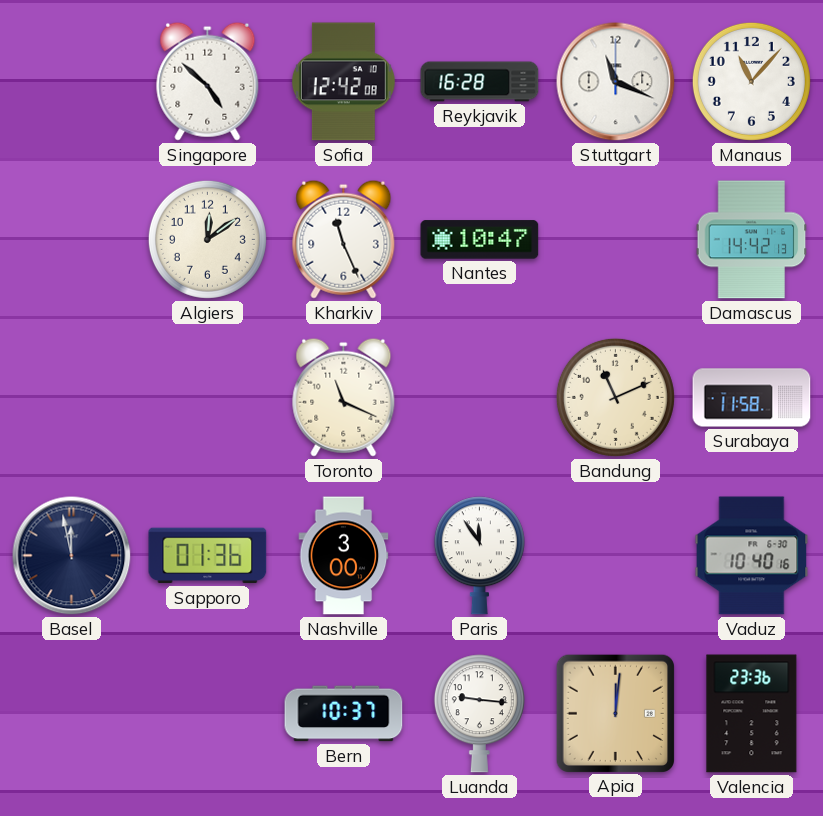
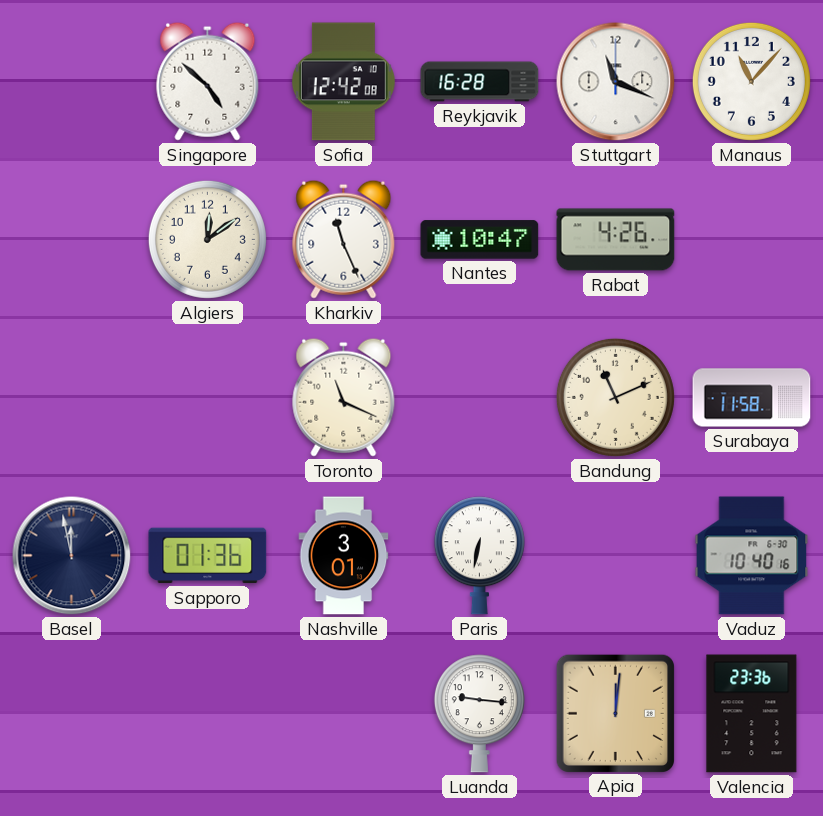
Rabat: none -> 4:26
Damascus: 14:42 -> none
Nashville: 3:00 -> 3:01
Paris: 11:54 -> 6:32
Bern: 10:37 -> none
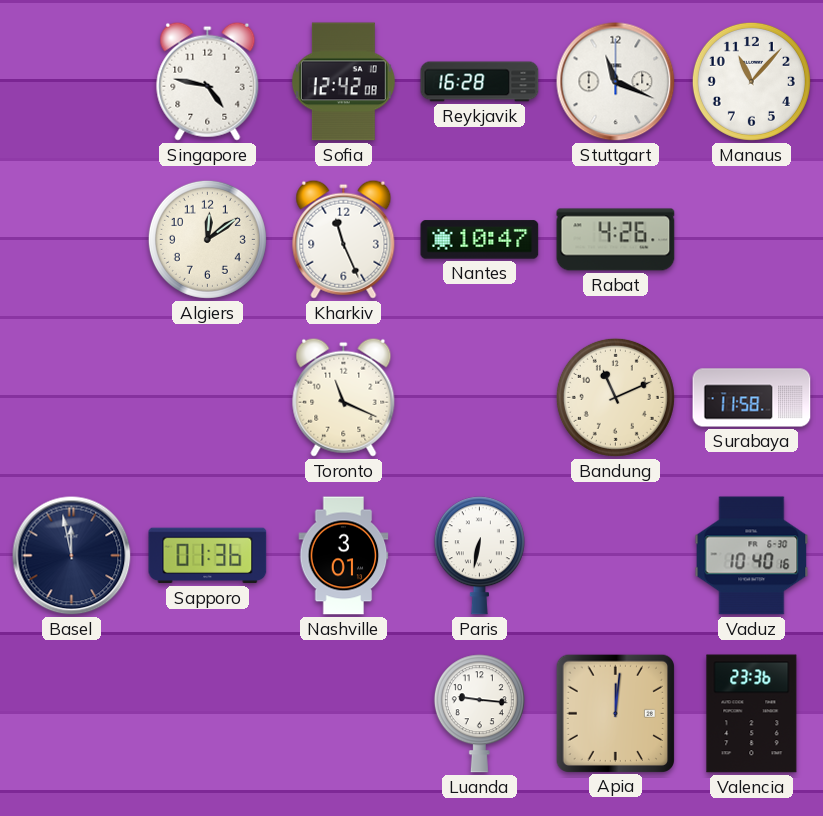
Singapore: 4:52 -> 4:47
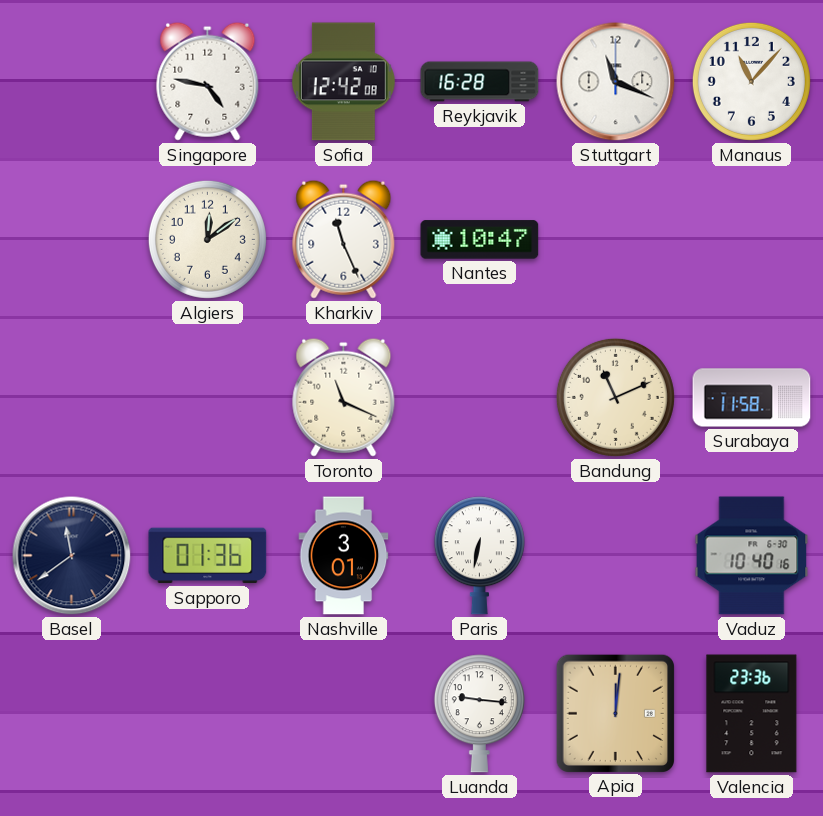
Rabat: 4:26 -> none
Basel: 11:58 -> 11:39
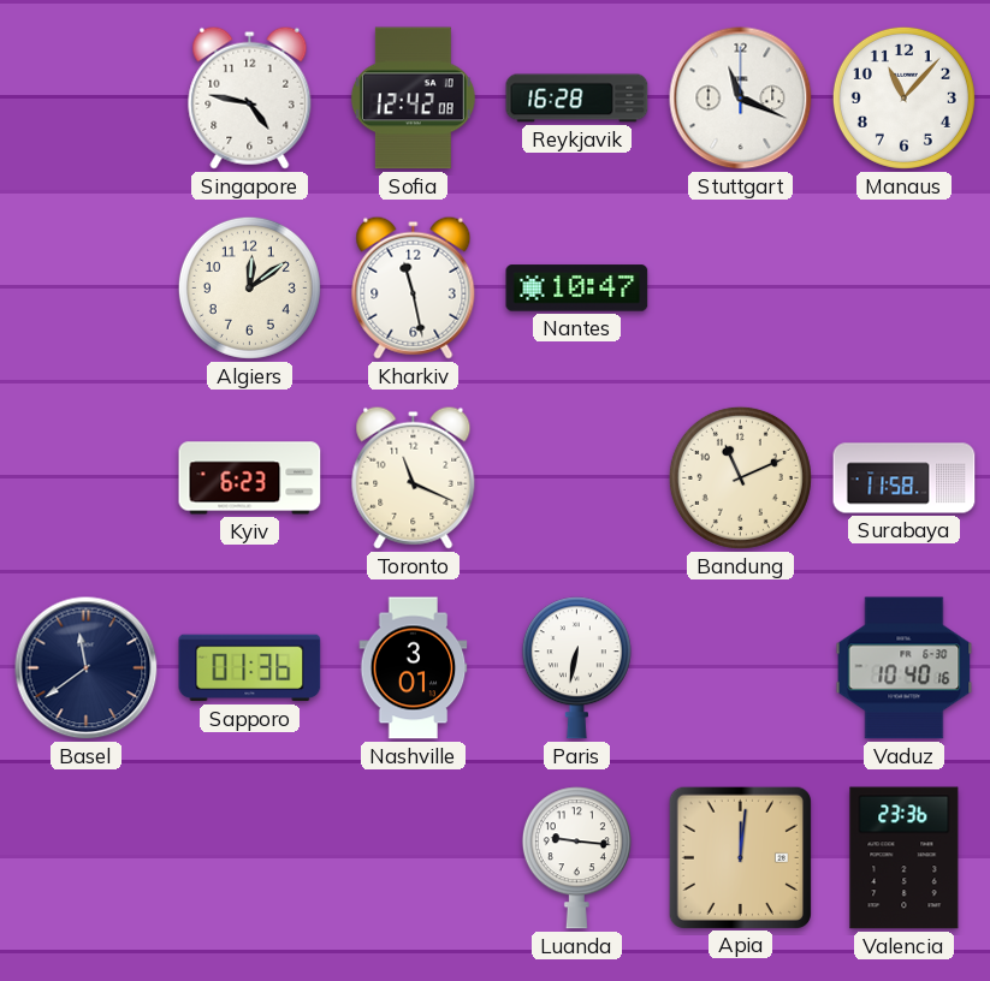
Kharkiv: 11:26 -> 11:28
Kyiv: none -> 6:23
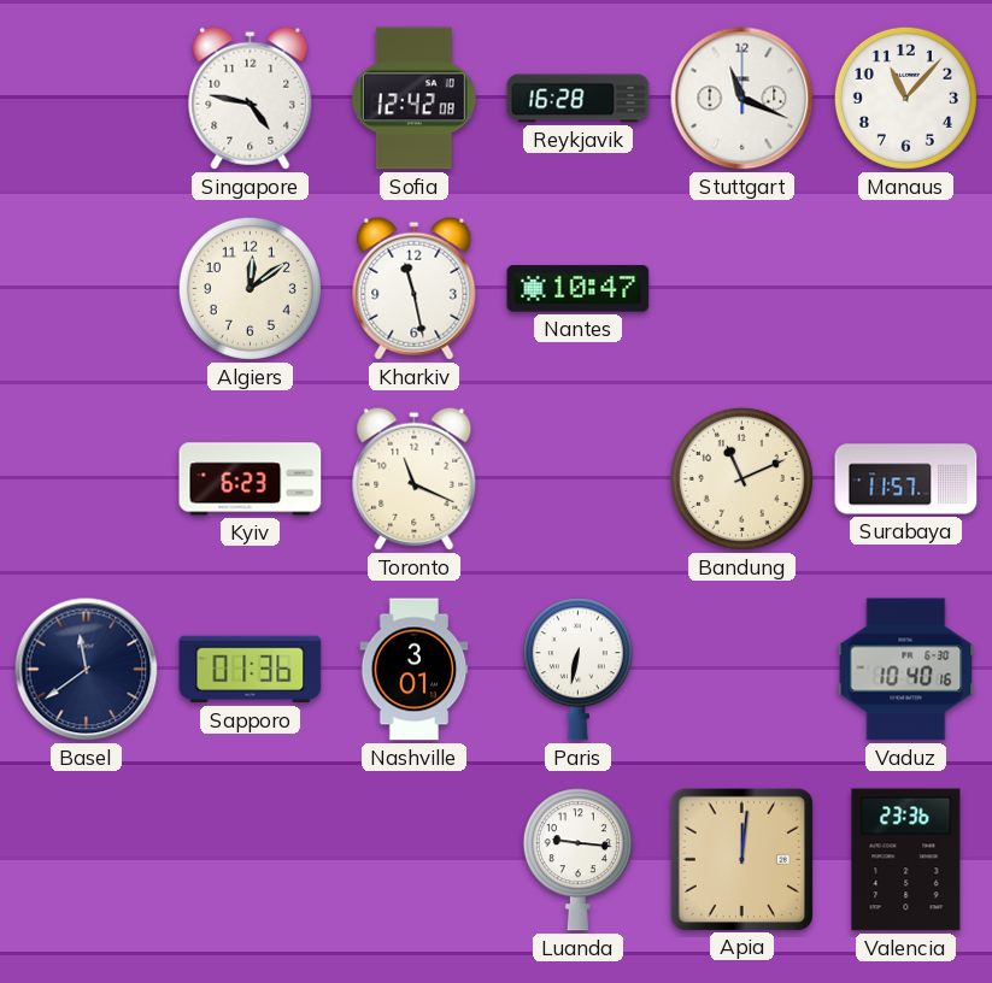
Surabaya: 11:58 -> 11:57
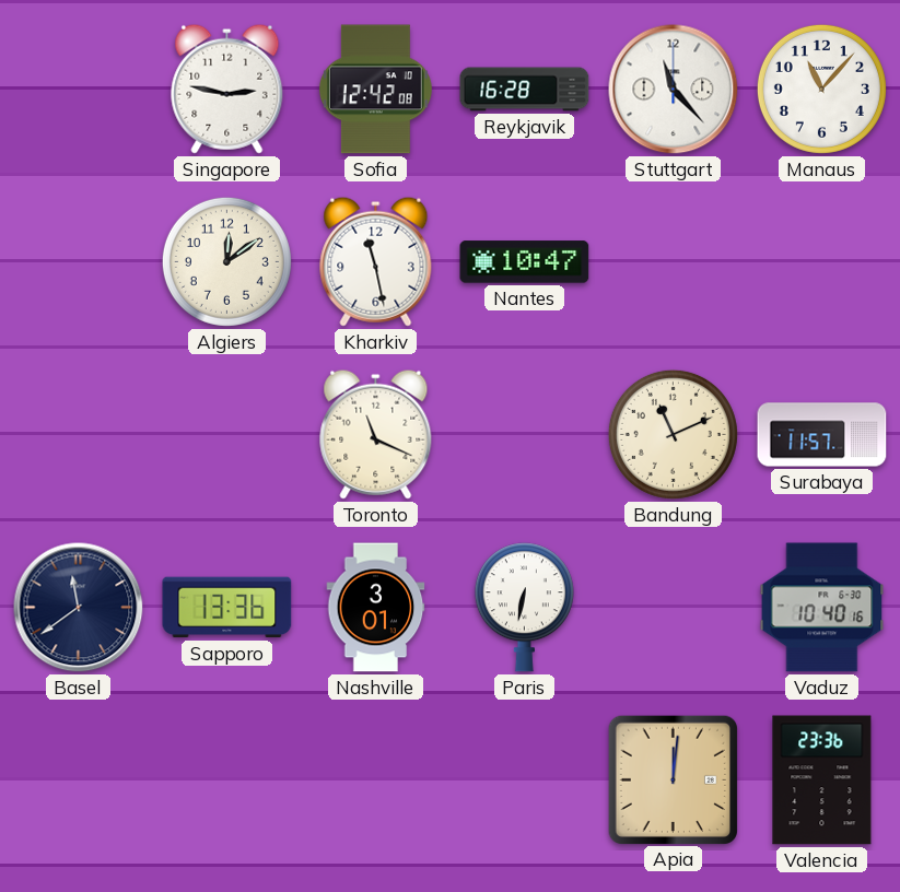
Singapore: 4:47 -> 2:47
Stuttgart: 11:19 -> 11:23
Kyiv: 6:23 -> none
Sapporo: 01:36 -> 13:36
Luanda: 9:16 -> none
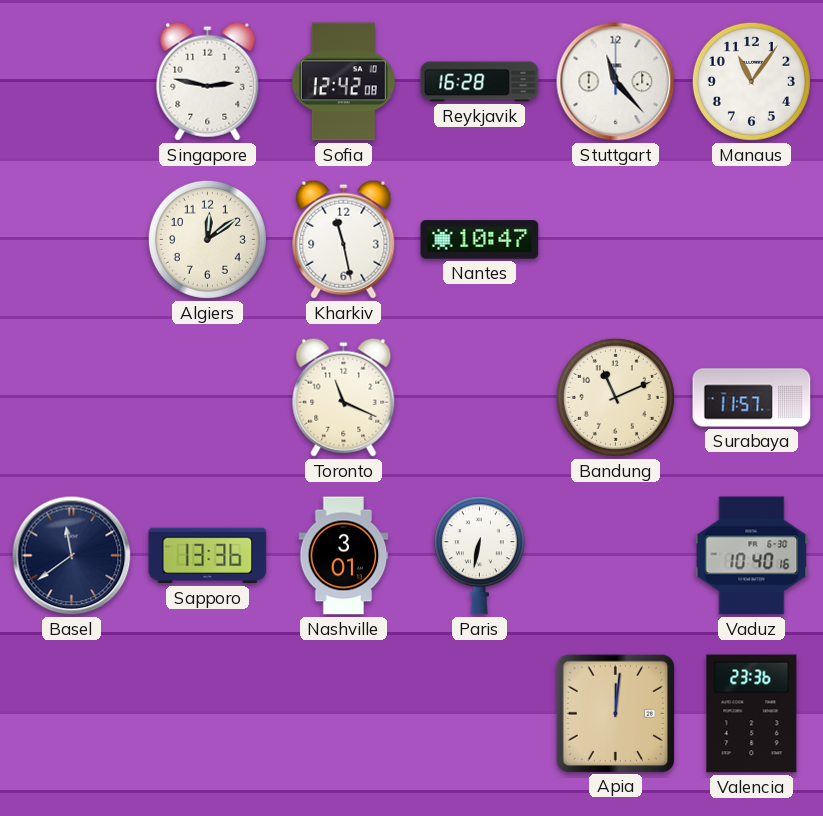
Manaus: 11:07 -> 11:06
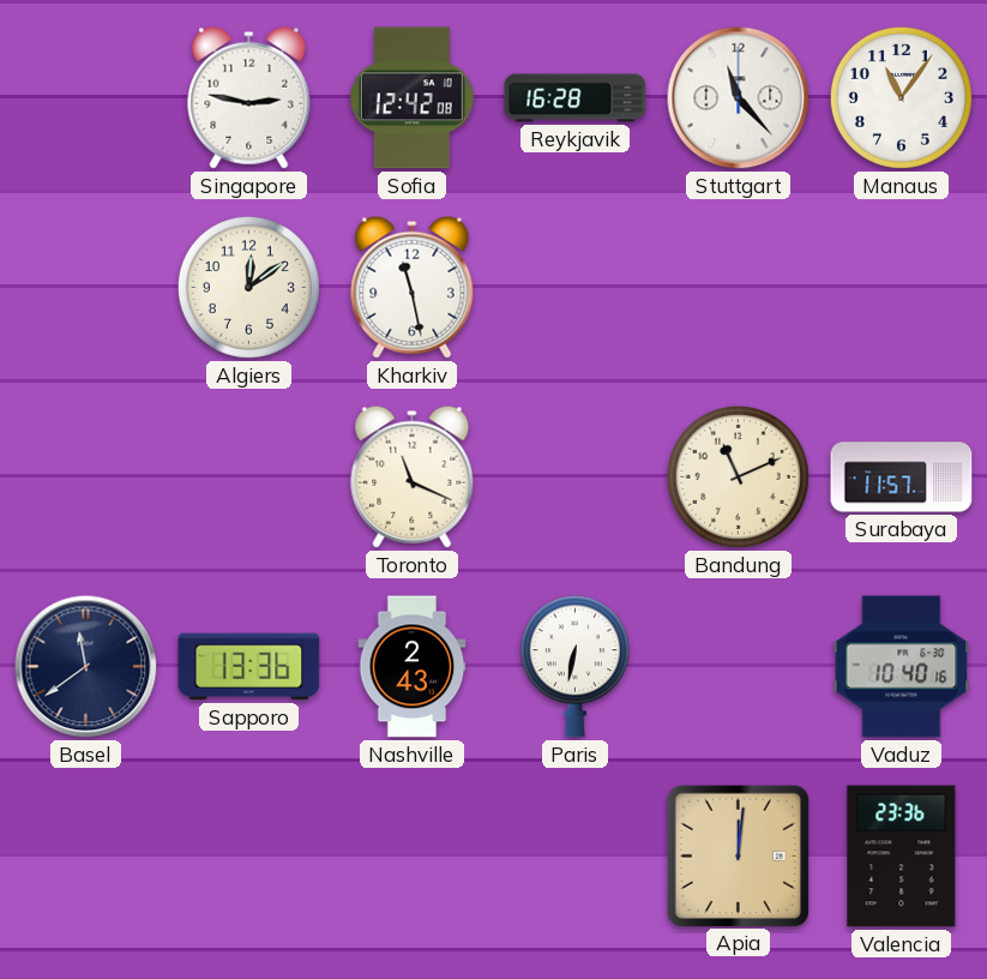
Nantes: 10:47 -> none
Nashville: 3:01 -> 2:43
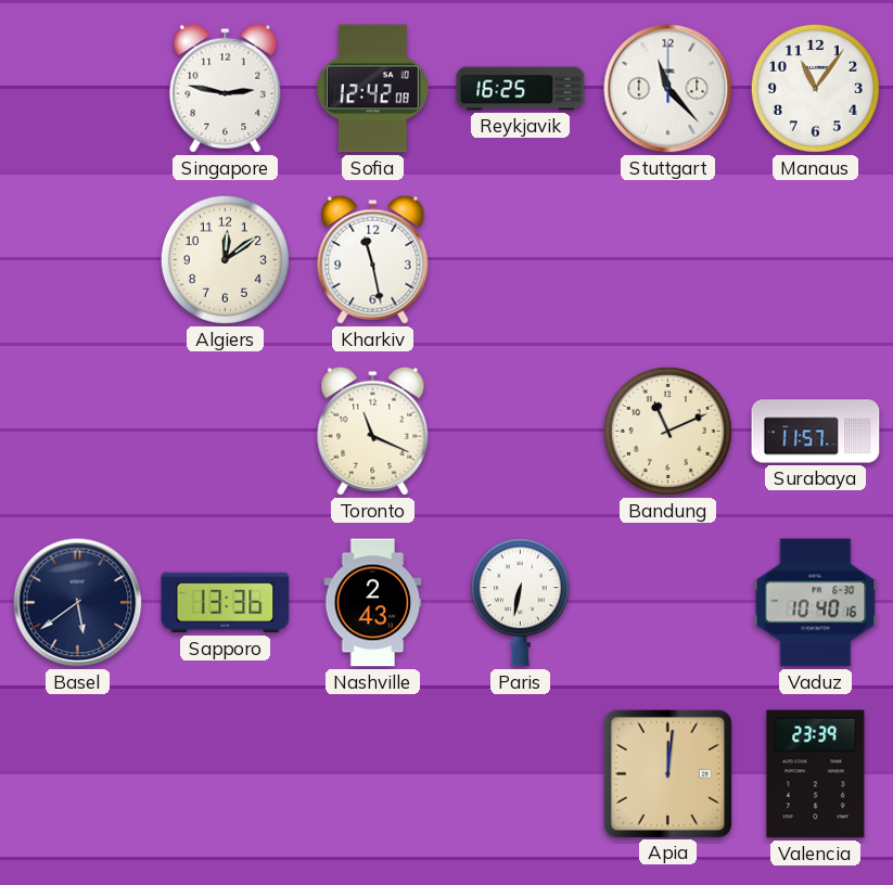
Reykjavik: 16:28 -> 16:25
Basel: 11:39 -> 5:39
Valencia: 23:36 -> 23:39
